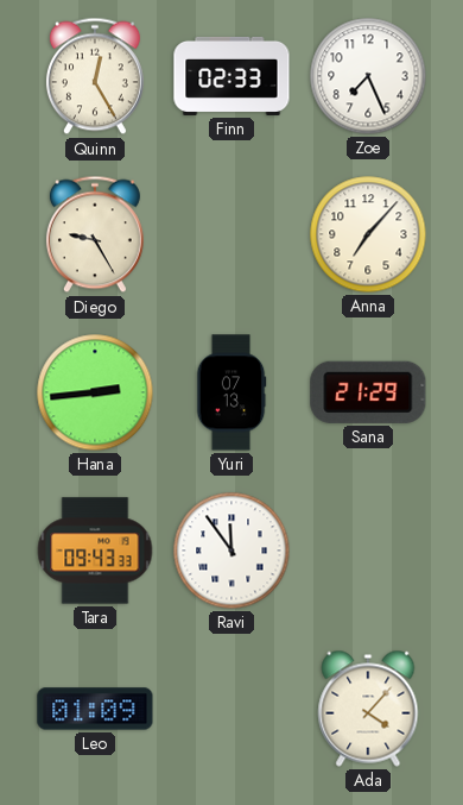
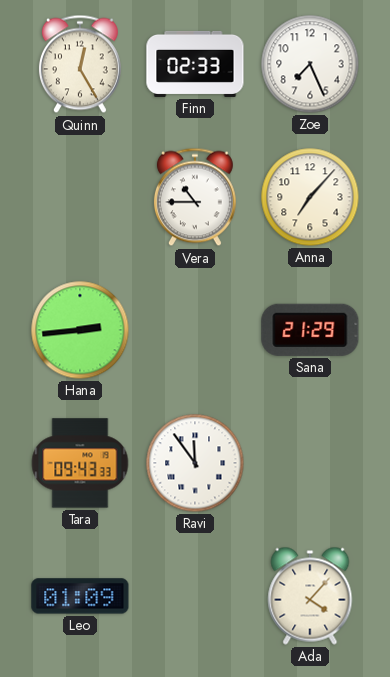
Diego: 9:25 -> none
Vera: none -> 10:45
Yuri: 07:13 -> none
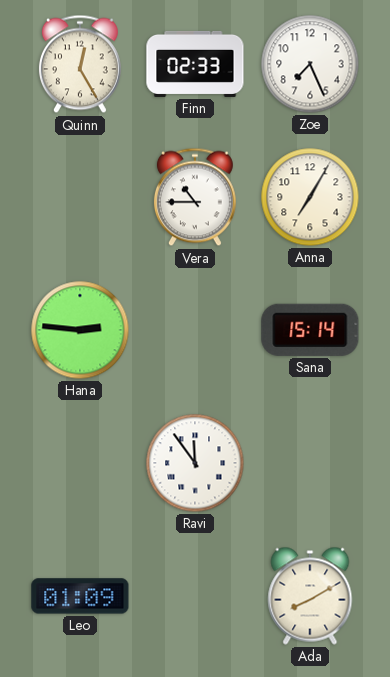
Anna: 7:07 -> 7:05
Hana: 2:44 -> 2:46
Sana: 21:29 -> 15:14
Tara: 09:43 -> none
Ada: 4:07 -> 8:10
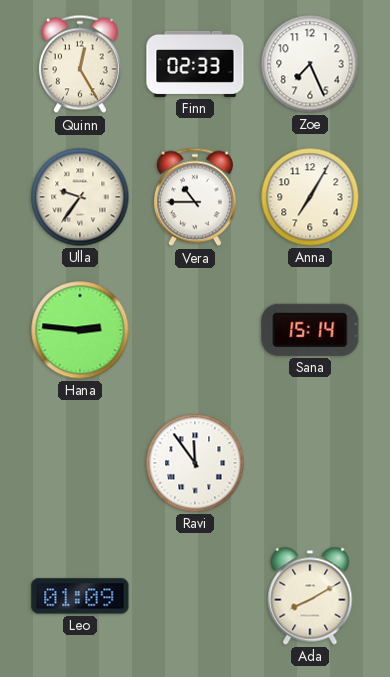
Ulla: none -> 9:36
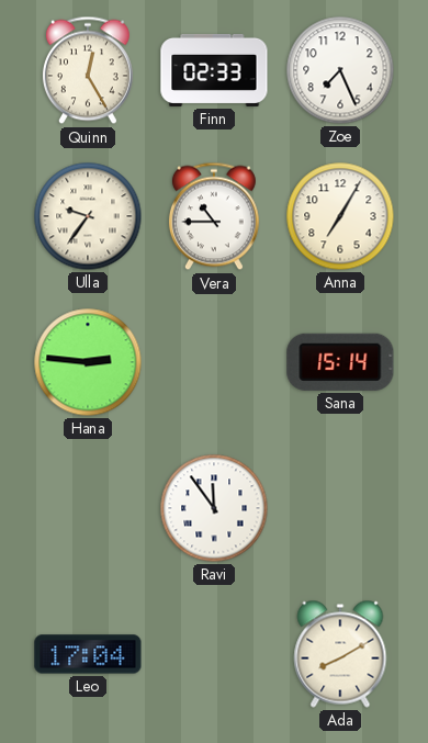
Leo: 01:09 -> 17:04
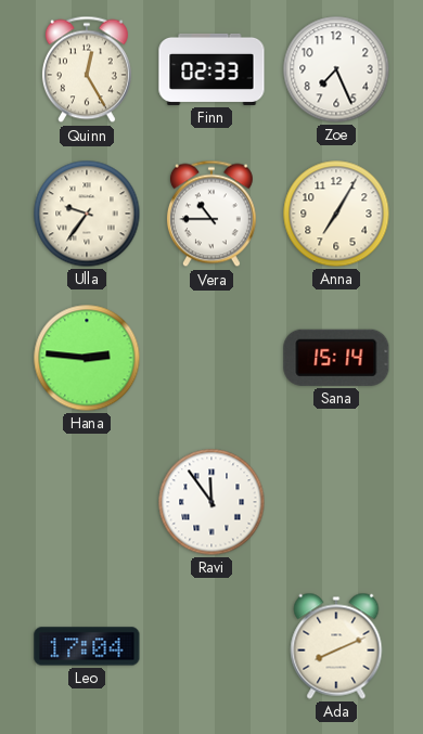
Ada: 8:10 -> 8:11
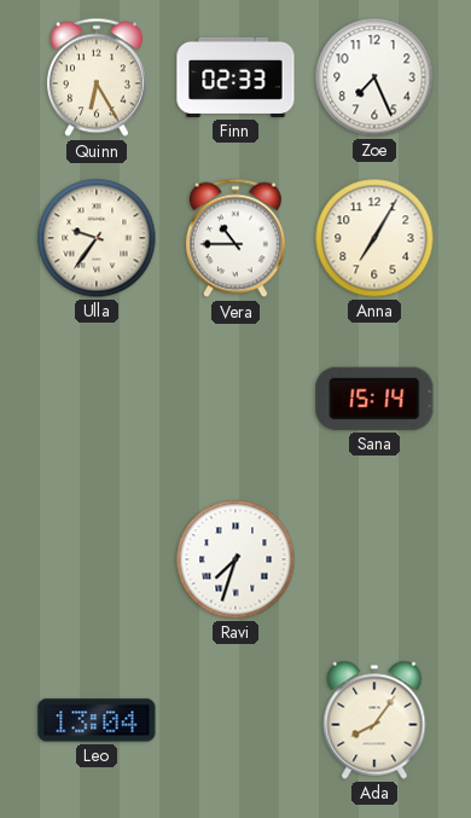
Quinn: 12:25 -> 6:25
Hana: 2:46 -> none
Ravi: 11:54 -> 7:33
Leo: 17:04 -> 13:04
Ada: 8:11 -> 8:06
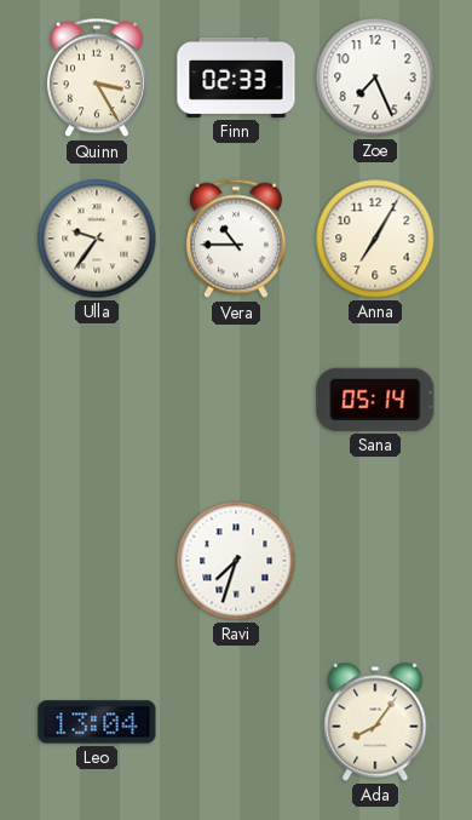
Quinn: 6:25 -> 3:25
Sana: 15:14 -> 05:14
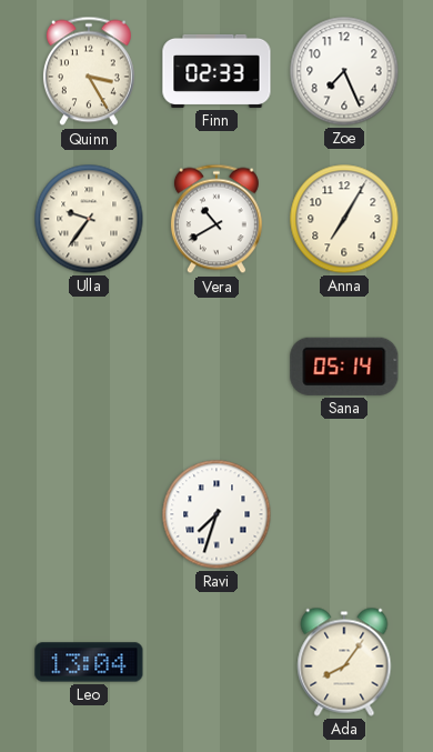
Vera: 10:45 -> 10:40
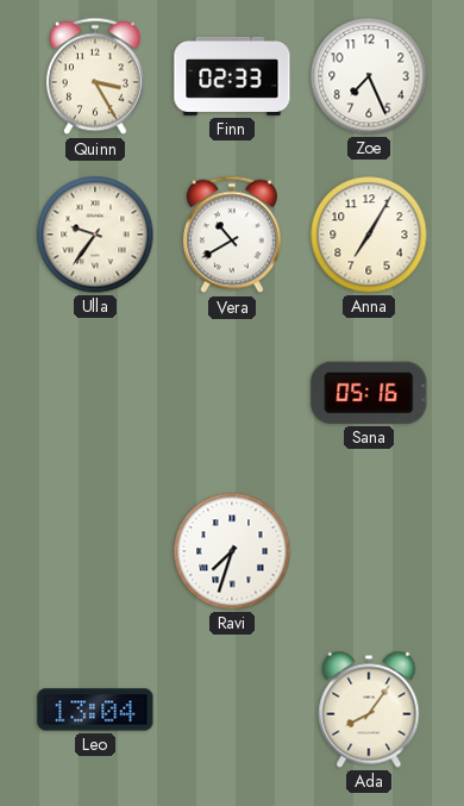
Sana: 05:14 -> 05:16
